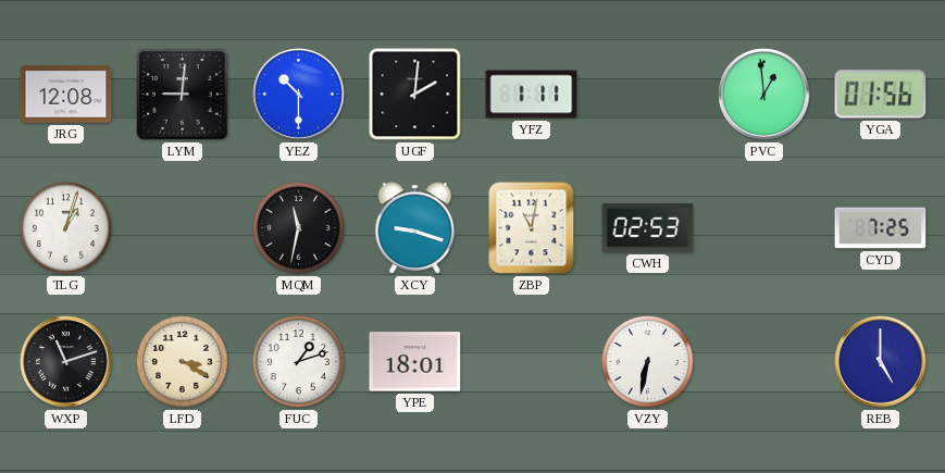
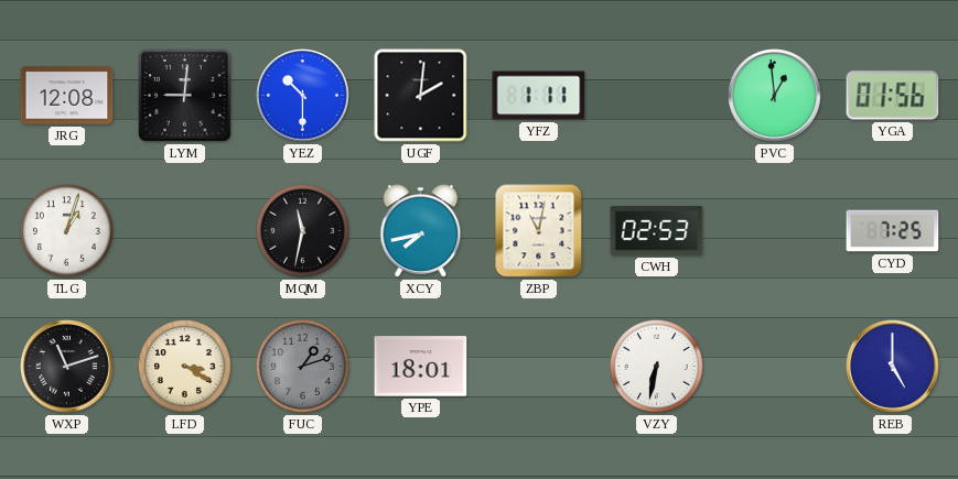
XCY: 9:18 -> 7:43
FUC dial: white -> grey
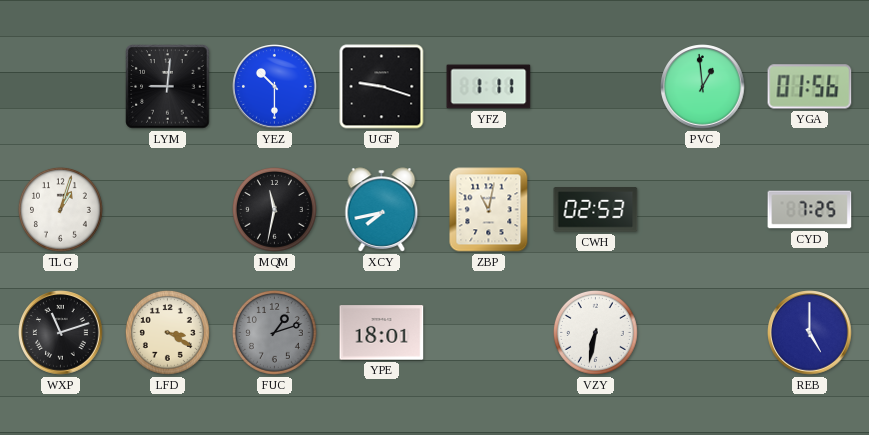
JRG: 12:08 -> none
UGF: 2:01 -> 9:18
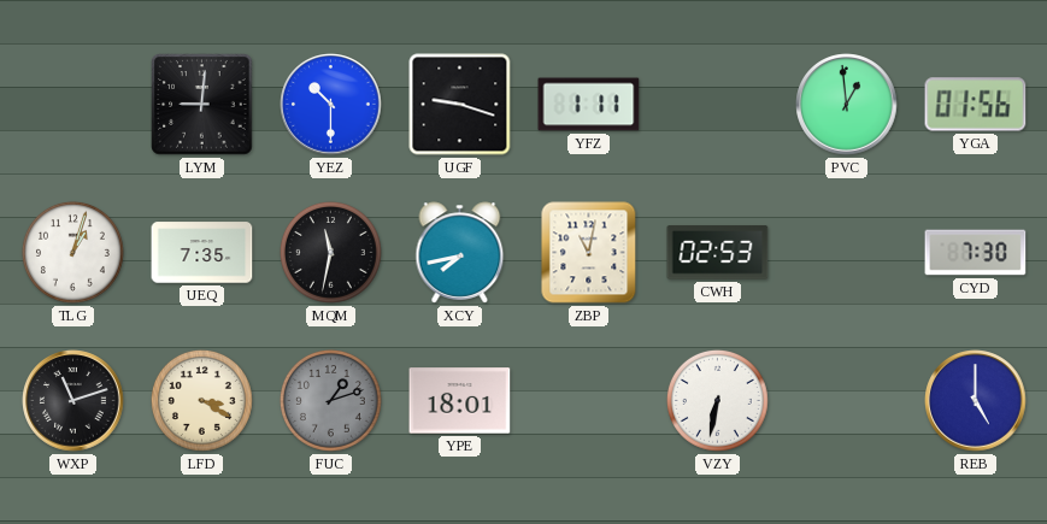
UEQ: none -> 7:35
CYD: 7:25 -> 7:30
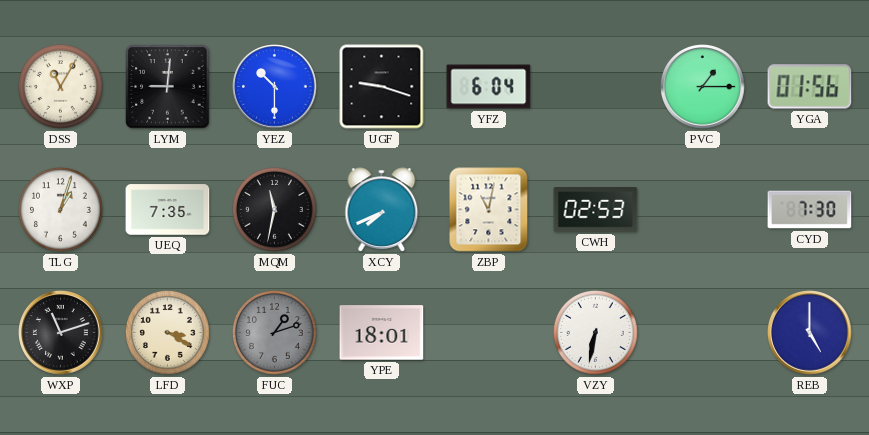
DSS: none -> 11:05
YFZ: 1:11 -> 6:04
PVC: 12:59 -> 1:15
XCY: 7:43 -> 7:41
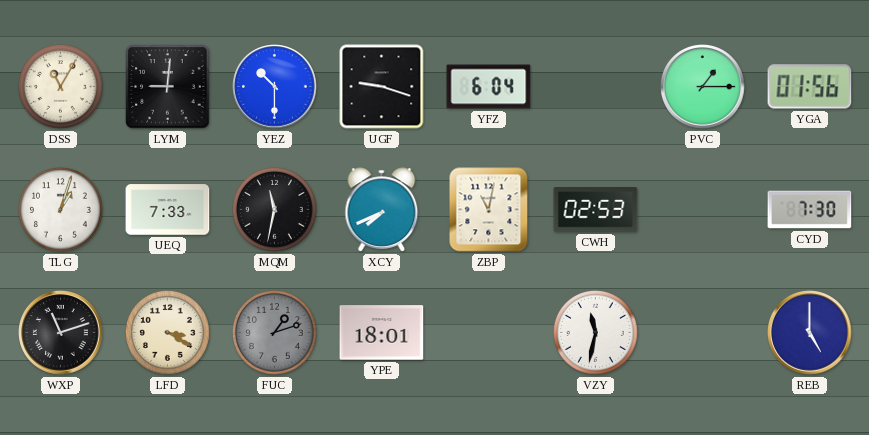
UEQ: 7:35 -> 7:33
VZY: 6:32 -> 11:32
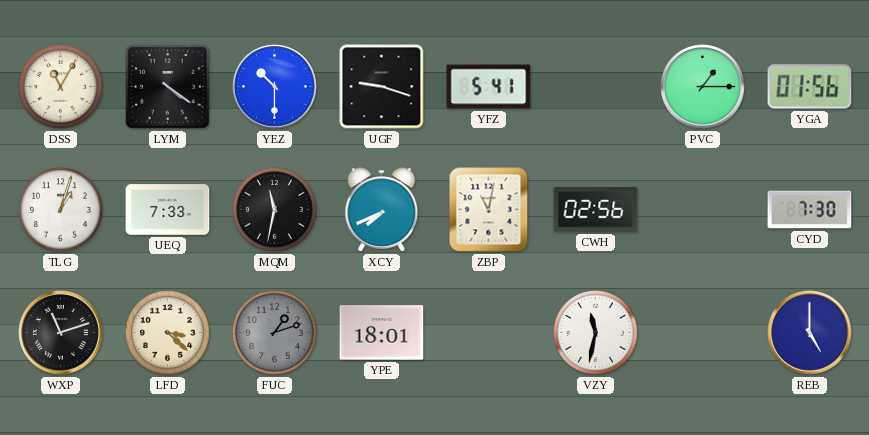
LYM: 9:01 -> 4:21
YFZ: 6:04 -> 5:41
CWH: 02:53 -> 02:56
LFD: 3:20 -> 3:22
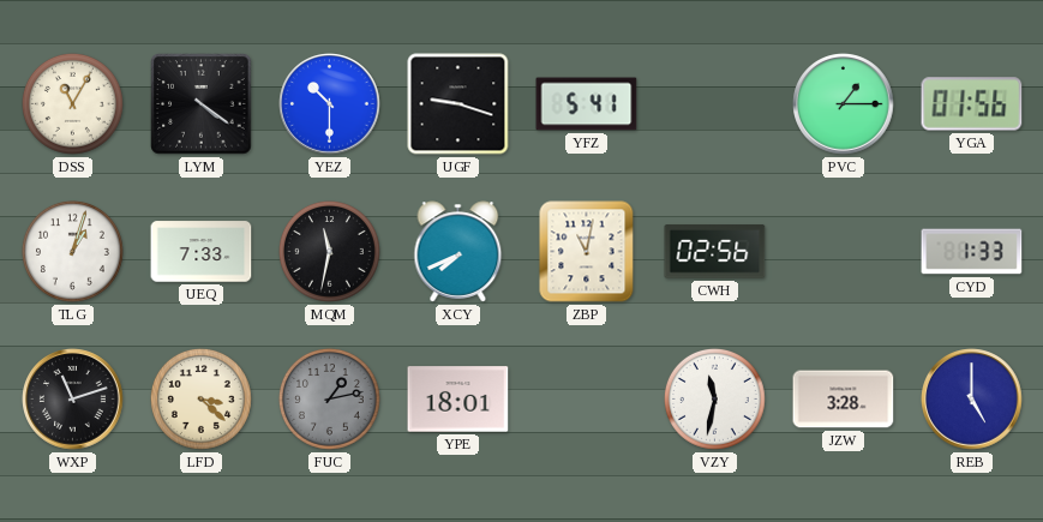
CYD: 7:30 -> 1:33
FUC: 1:12 -> 1:13
JZW: none -> 3:28
